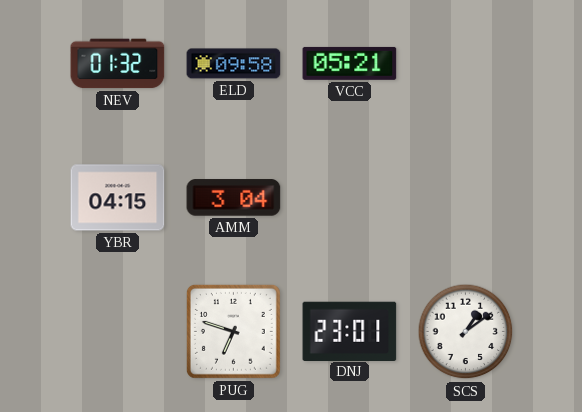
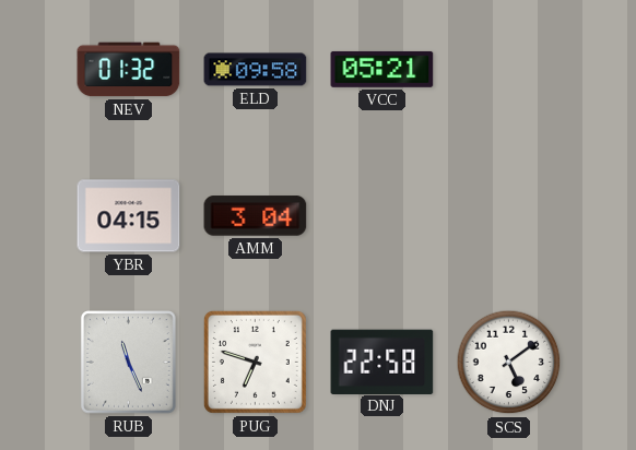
RUB: none -> 11:26
DNJ: 23:01 -> 22:58
SCS: 1:09 -> 5:09
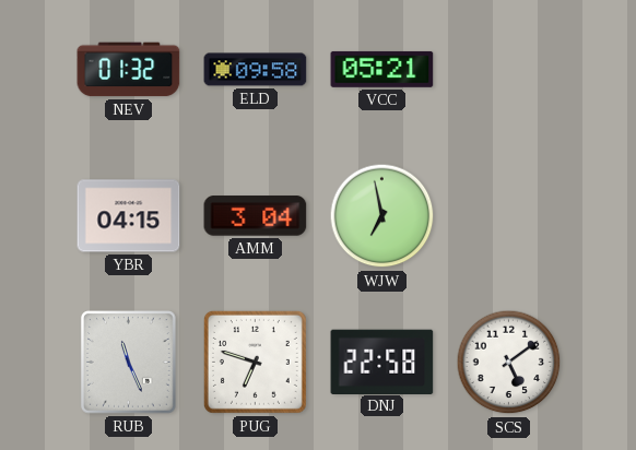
WJW: none -> 6:58
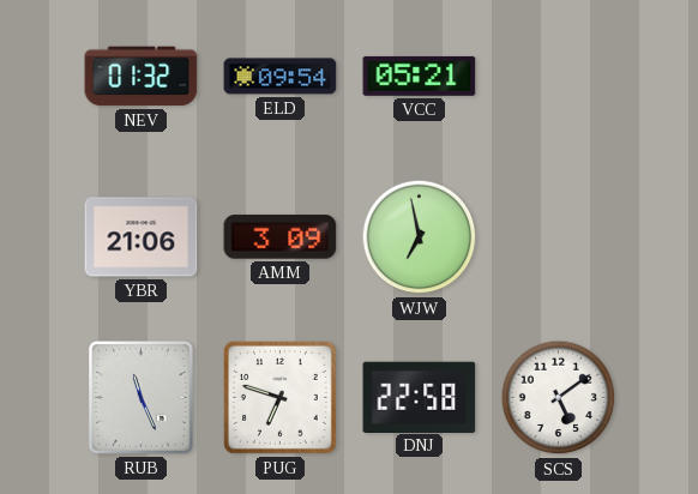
ELD: 09:58 -> 09:54
YBR: 04:15 -> 21:06
AMM: 3:04 -> 3:09
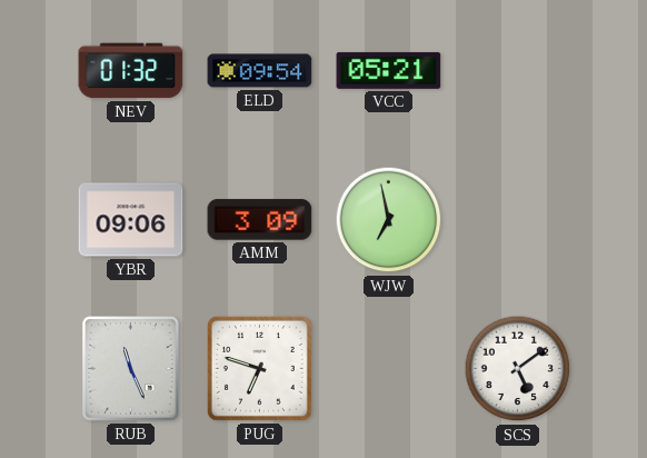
YBR: 21:06 -> 09:06
DNJ: 22:58 -> none
